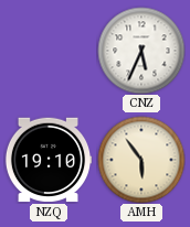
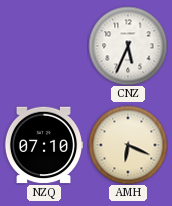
NZQ: 19:10 -> 07:10
AMH: 5:54 -> 6:19
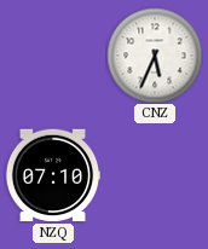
AMH: 6:19 -> none
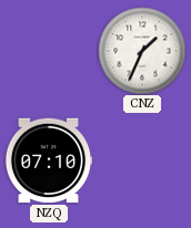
CNZ: 5:34 -> 1:34
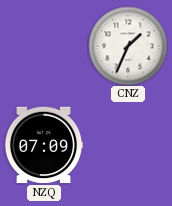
NZQ: 07:10 -> 07:09
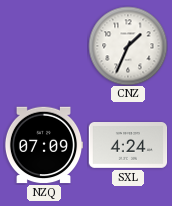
SXL: none -> 4:24
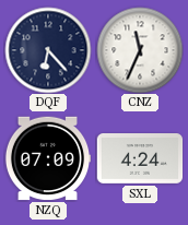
DQF: none -> 6:23
CNZ: 1:34 -> 11:34
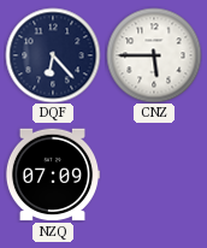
CNZ: 11:34 -> 5:45
SXL: 4:24 -> none
